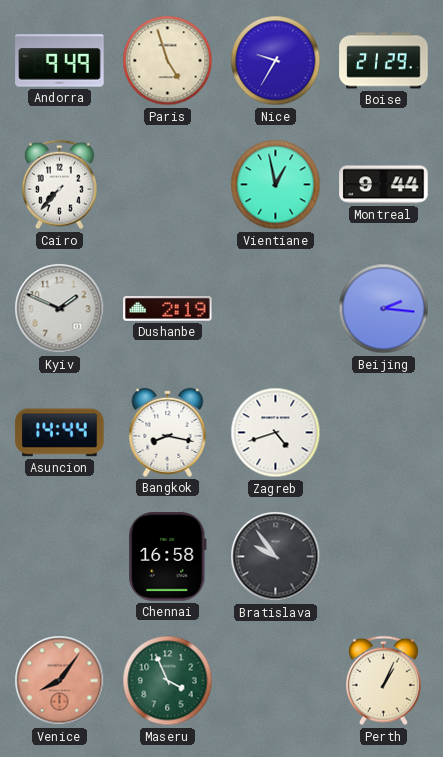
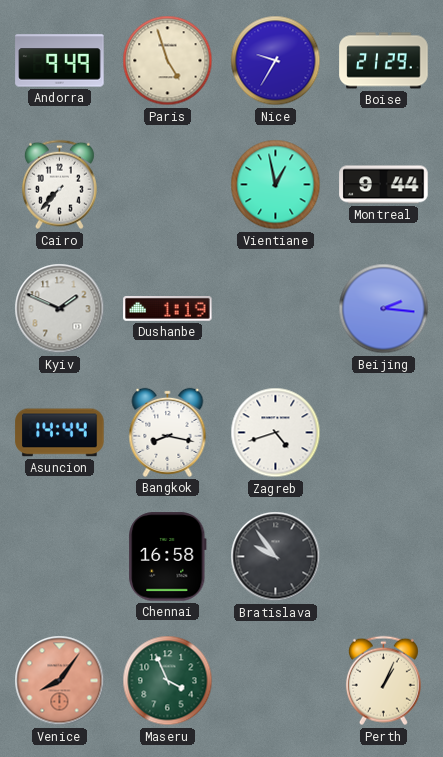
Dushanbe: 2:19 -> 1:19
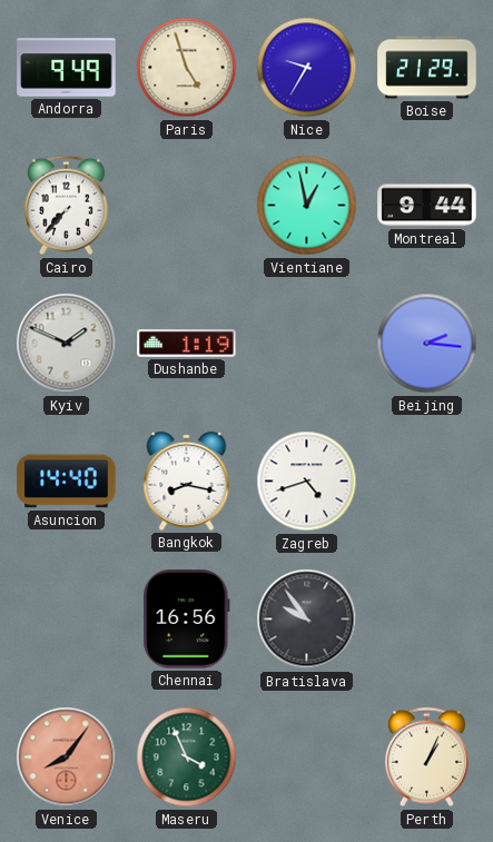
Asuncion: 14:44 -> 14:40
Chennai: 16:58 -> 16:56
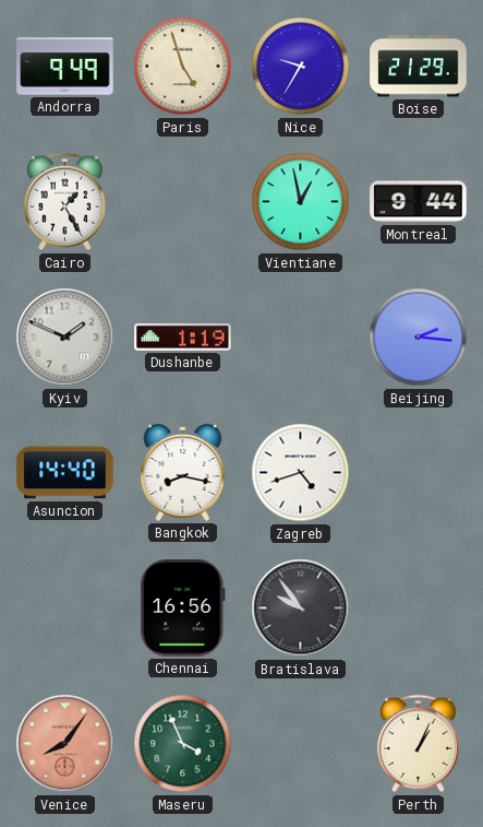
Cairo: 7:37 -> 1:25
